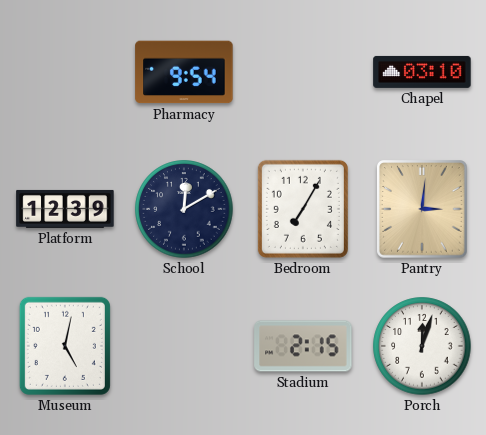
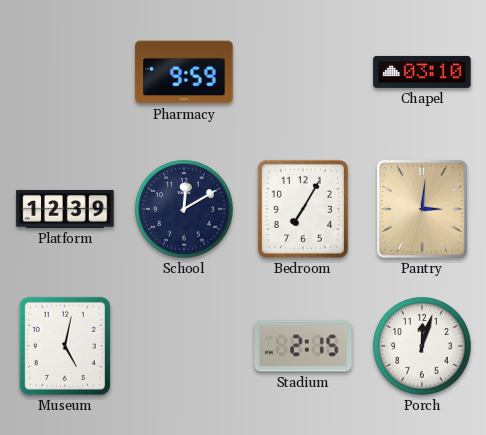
Pharmacy: 9:54 -> 9:59
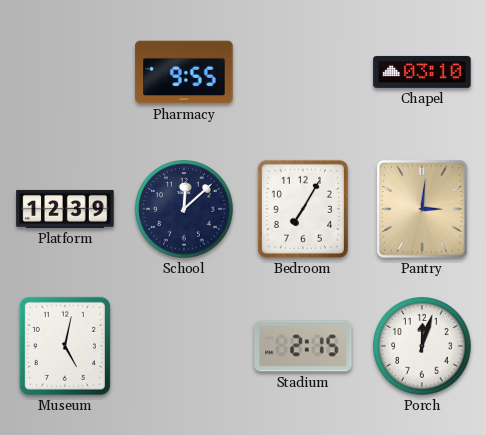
Pharmacy: 9:59 -> 9:55
School: 12:10 -> 12:08
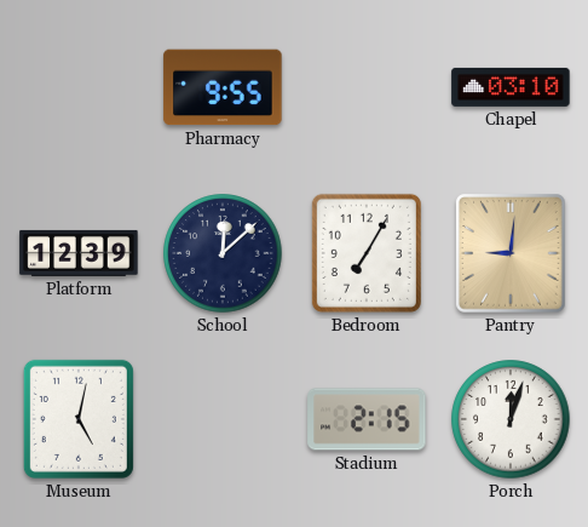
Pantry: 3:01 -> 9:01
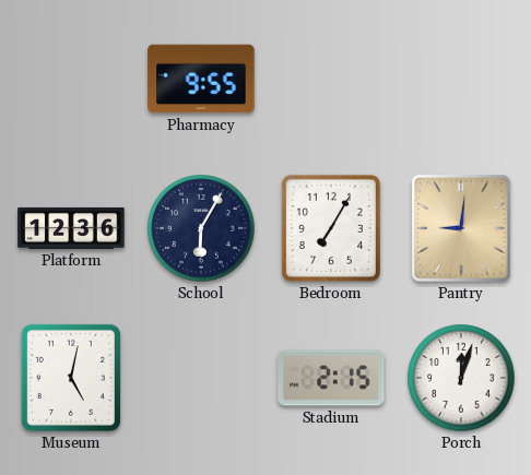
Chapel: 03:10 -> none
Platform: 12:39 -> 12:36
School: 12:08 -> 6:05
